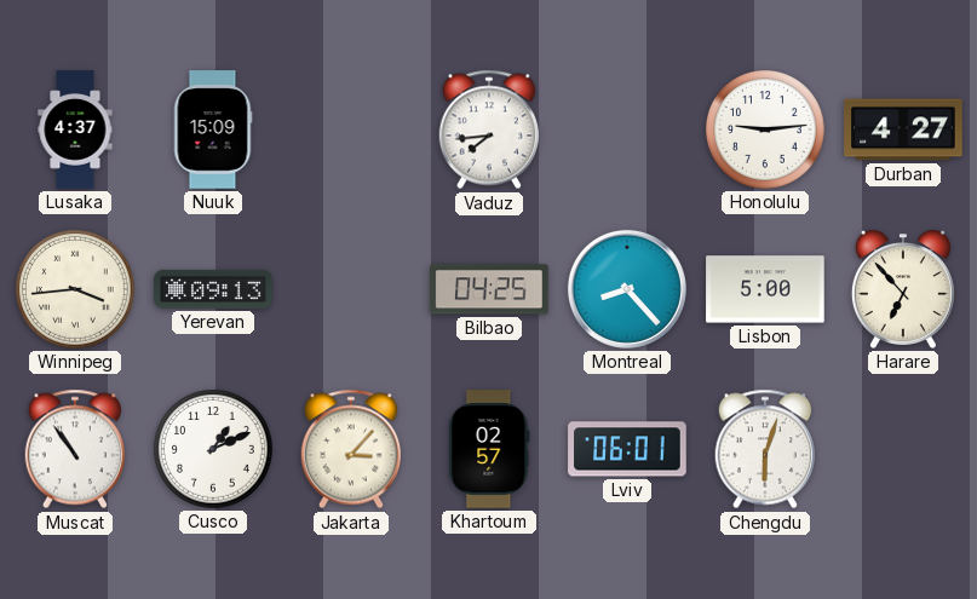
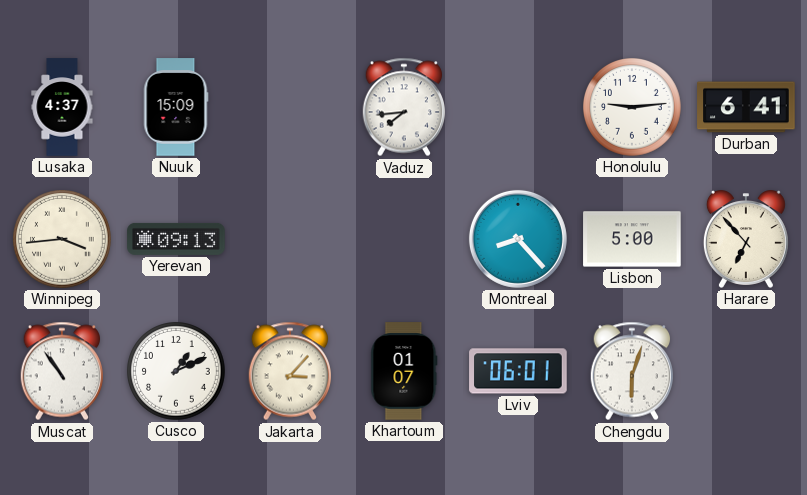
Durban: 4:27 -> 6:41
Bilbao: 04:25 -> none
Khartoum: 02:57 -> 01:07
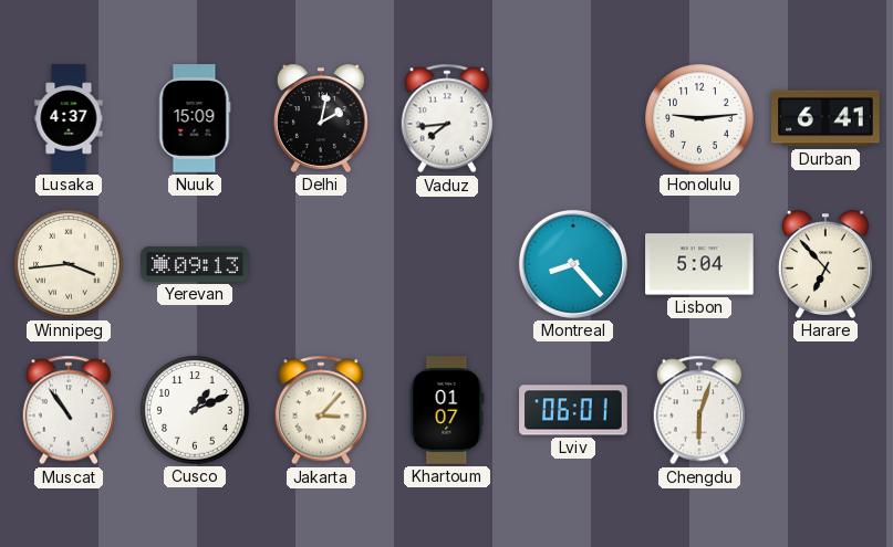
Delhi: none -> 2:02
Lisbon: 5:00 -> 5:04
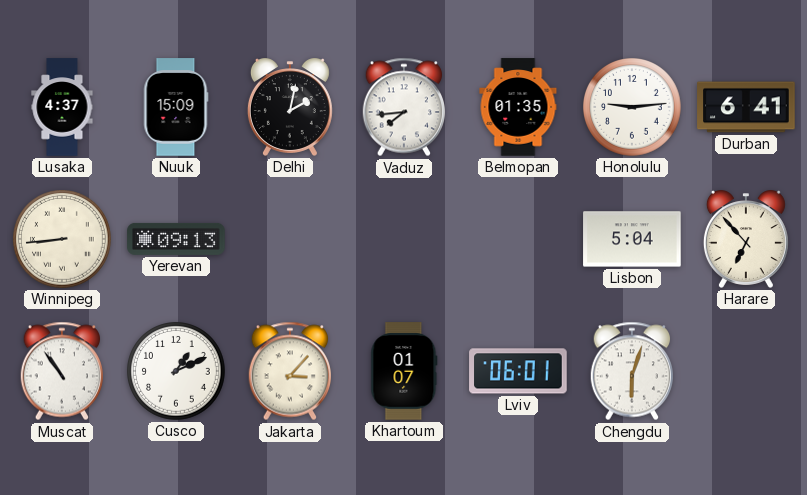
Belmopan: none -> 01:35
Winnipeg: 3:44 -> 8:44
Montreal: 8:23 -> none
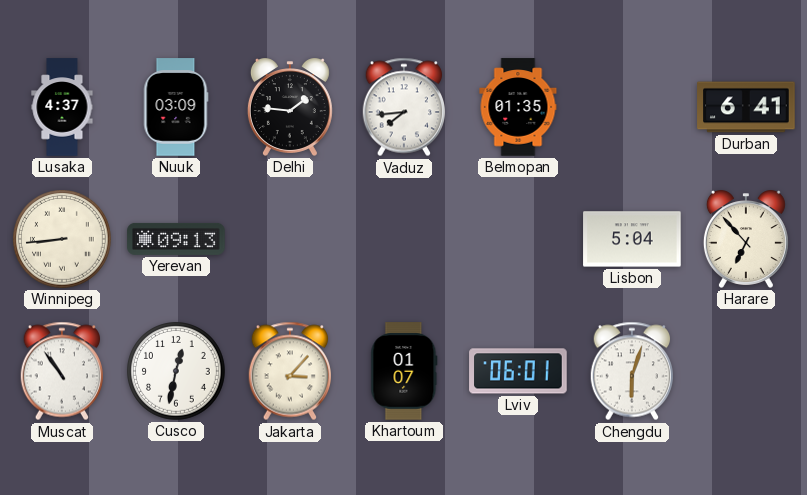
Nuuk: 15:09 -> 03:09
Delhi: 2:02 -> 1:46
Honolulu: 9:14 -> none
Cusco: 1:11 -> 12:32
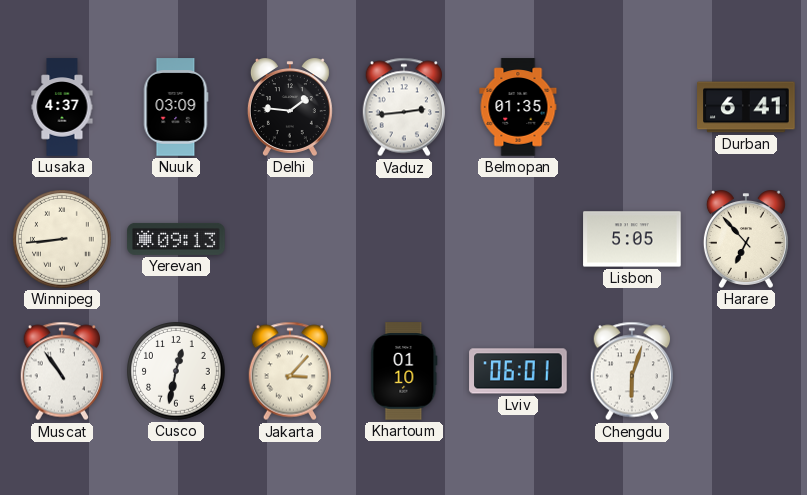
Vaduz: 7:44 -> 2:44
Lisbon: 5:04 -> 5:05
Khartoum: 01:07 -> 01:10
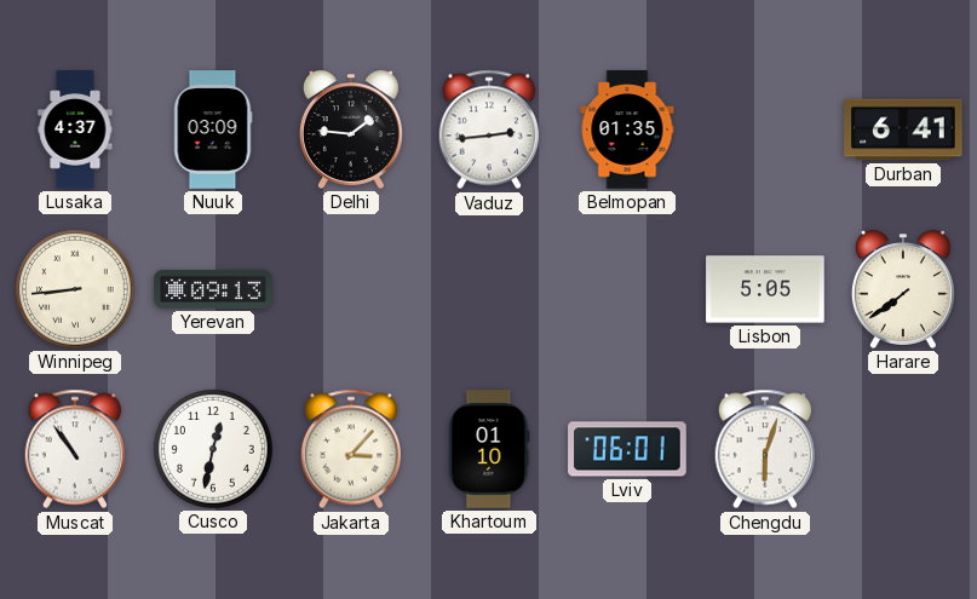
Harare: 6:53 -> 7:39
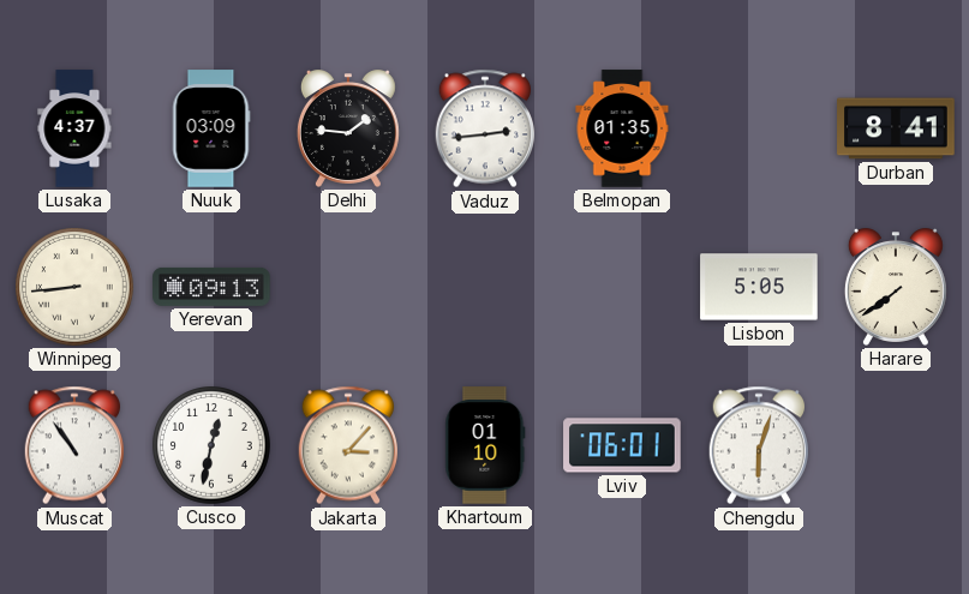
Durban: 6:41 -> 8:41
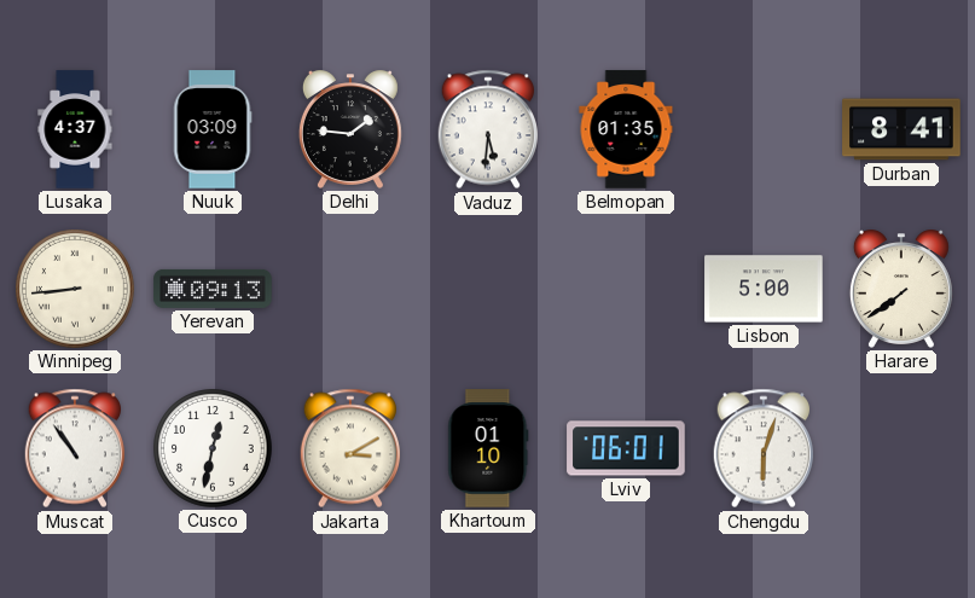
Vaduz: 2:44 -> 5:31
Lisbon: 5:05 -> 5:00
Jakarta: 3:07 -> 3:10
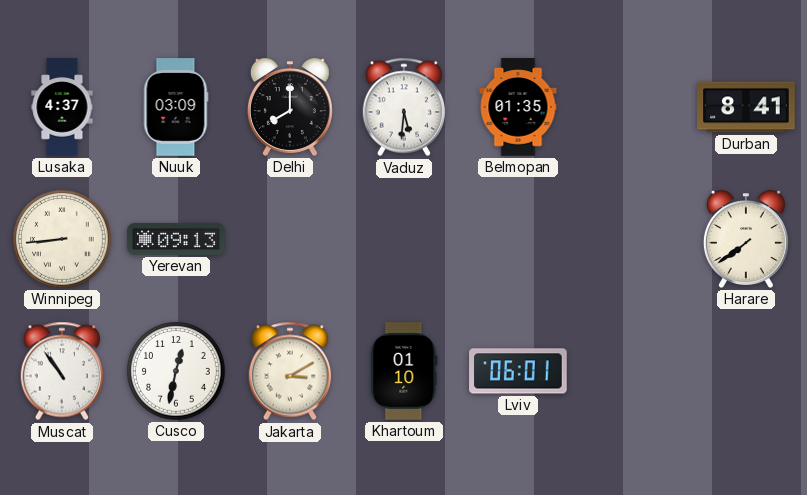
Delhi: 1:46 -> 8:00
Lisbon: 5:00 -> none
Chengdu: 6:03 -> none
